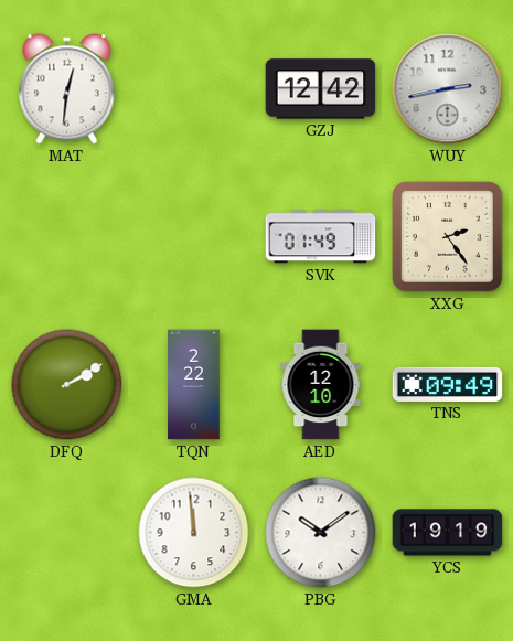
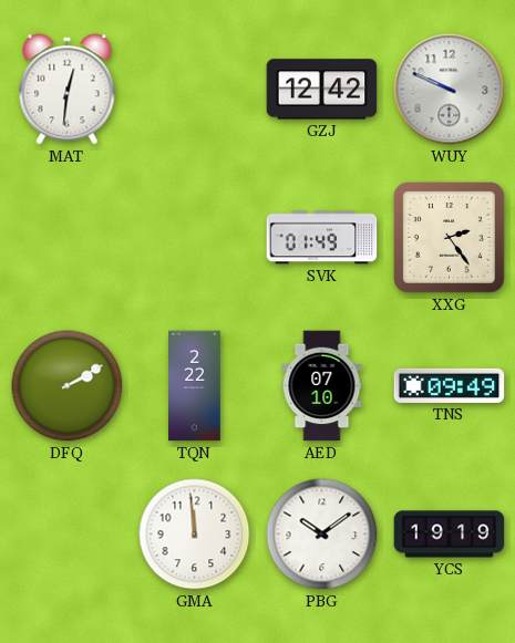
WUY: 2:43 -> 9:49
AED: 12:10 -> 07:10
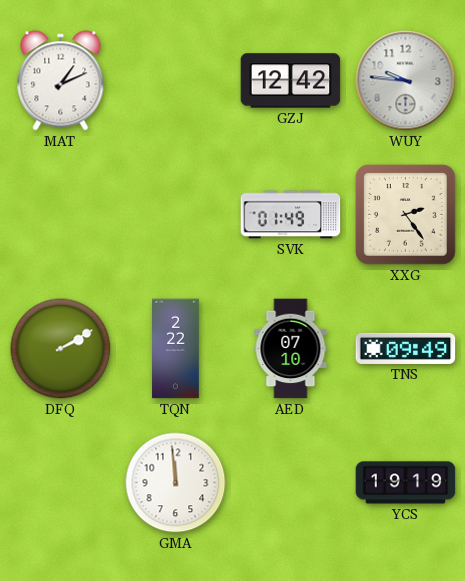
MAT: 12:31 -> 1:11
WUY: 9:49 -> 9:46
PBG: 10:09 -> none
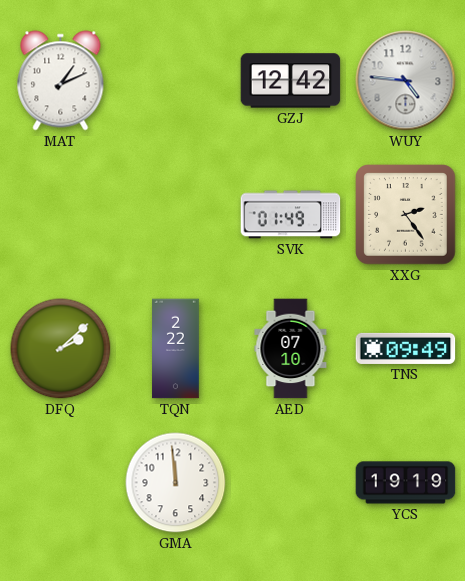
WUY: 9:46 -> 4:46
DFQ: 2:10 -> 2:08
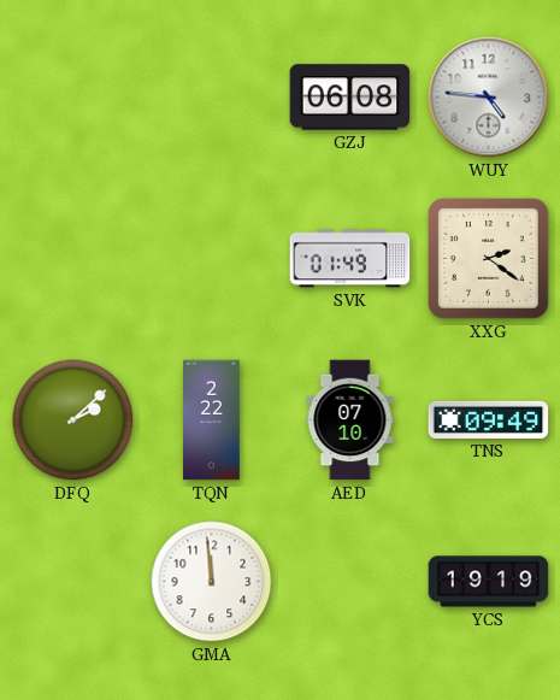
MAT: 1:11 -> none
GZJ: 12:42 -> 06:08
XXG: 2:24 -> 2:21
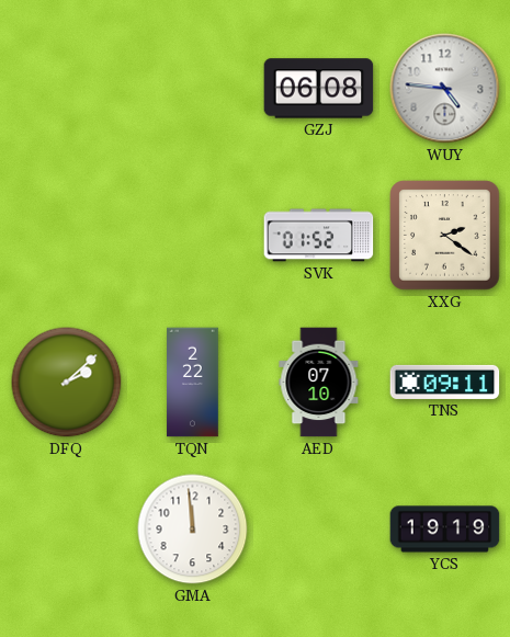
SVK: 01:49 -> 01:52
TNS: 09:49 -> 09:11
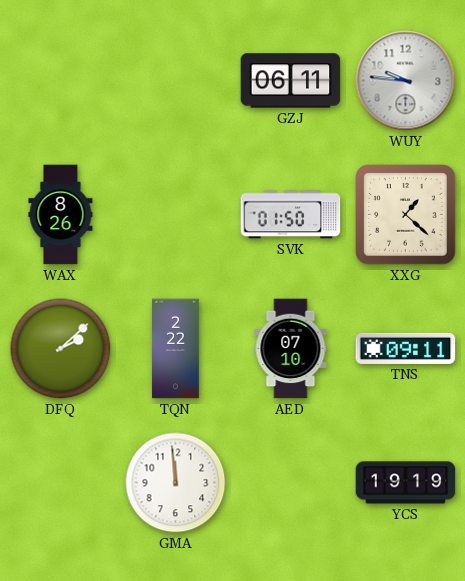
GZJ: 06:08 -> 06:11
WUY: 4:46 -> 9:46
WAX: none -> 8:26
SVK: 01:52 -> 01:50
XXG: 2:21 -> 1:22
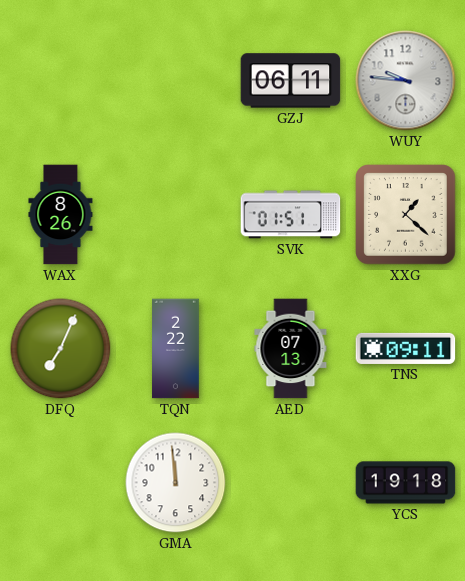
SVK: 01:50 -> 01:51
DFQ: 2:08 -> 7:04
AED: 07:10 -> 07:13
YCS: 19:19 -> 19:18
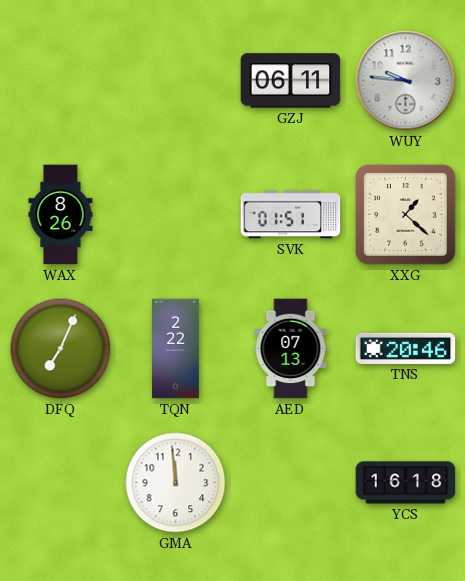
TNS: 09:11 -> 20:46
YCS: 19:18 -> 16:18
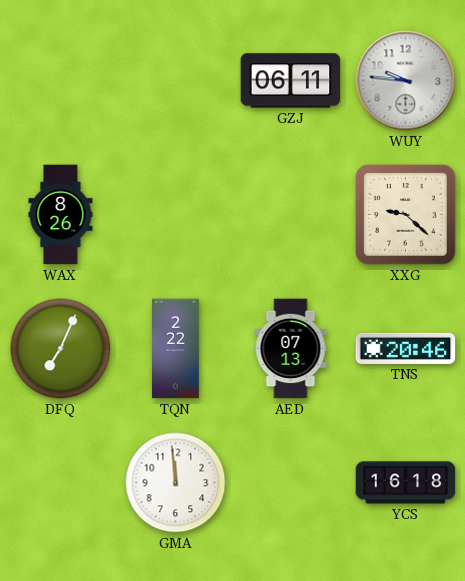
SVK: 01:51 -> none
XXG: 1:22 -> 9:22
